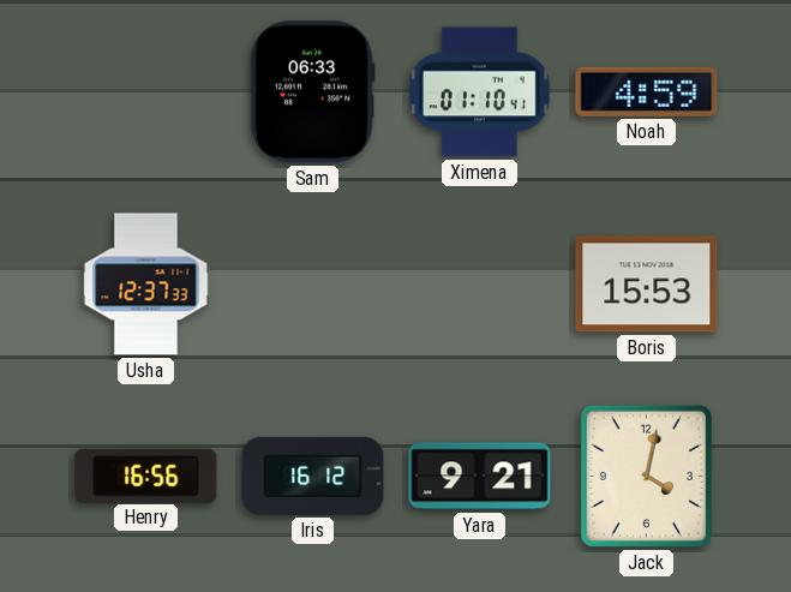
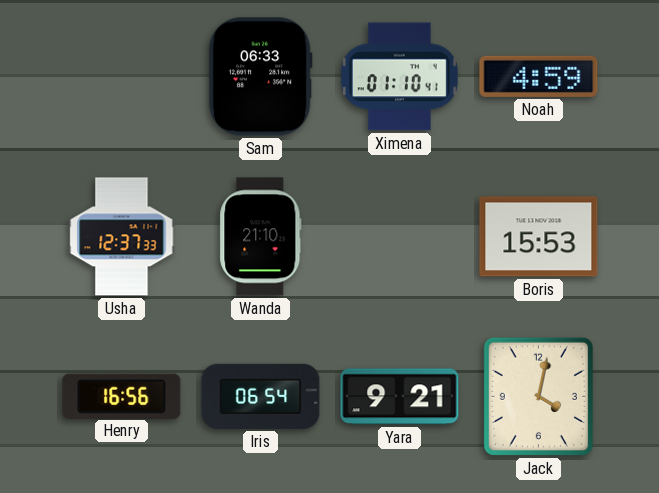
Wanda: none -> 21:10
Iris: 16:12 -> 06:54
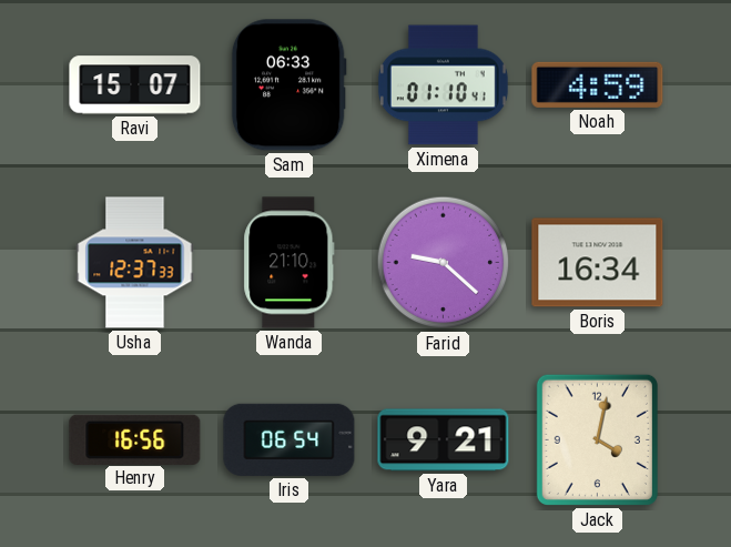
Ravi: none -> 15:07
Farid: none -> 9:22
Boris: 15:53 -> 16:34
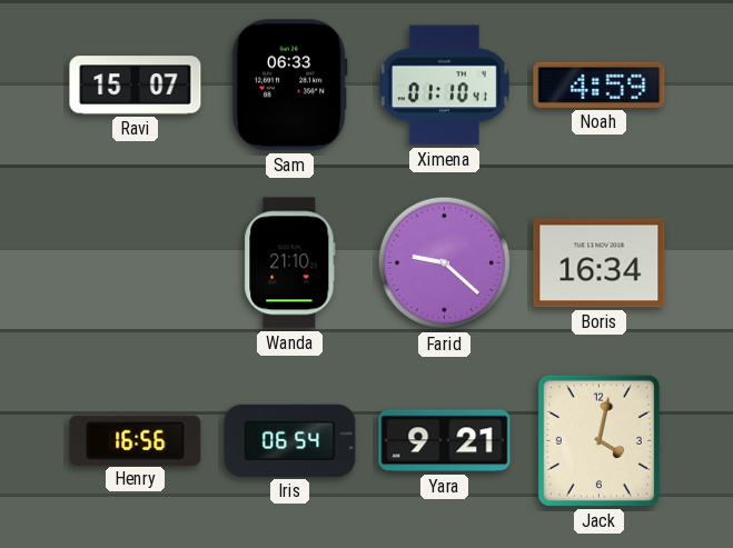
Usha: 12:37 -> none
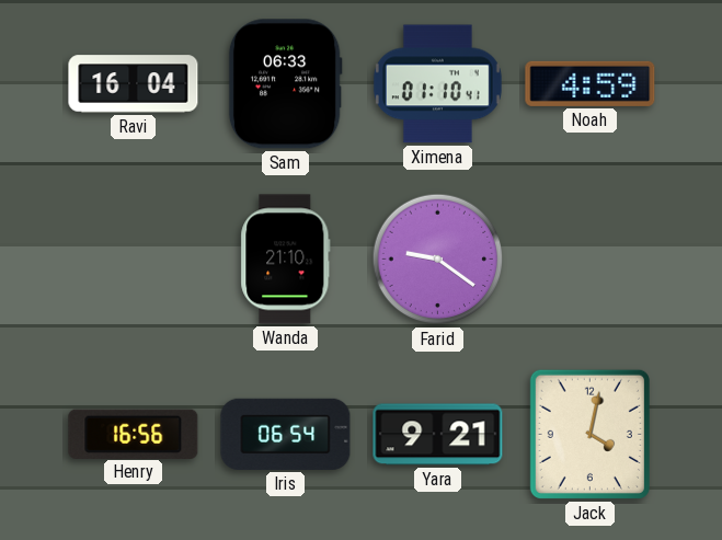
Ravi: 15:07 -> 16:04
Farid: 9:22 -> 9:21
Boris: 16:34 -> none
